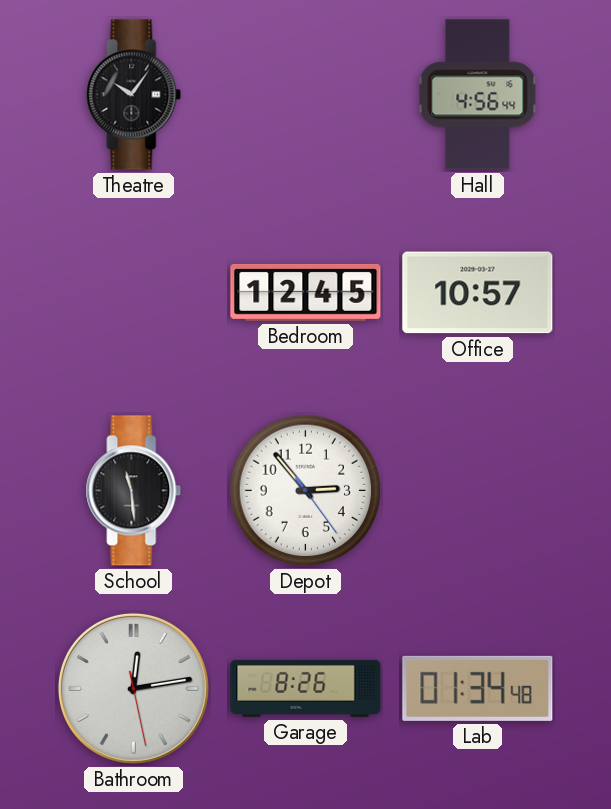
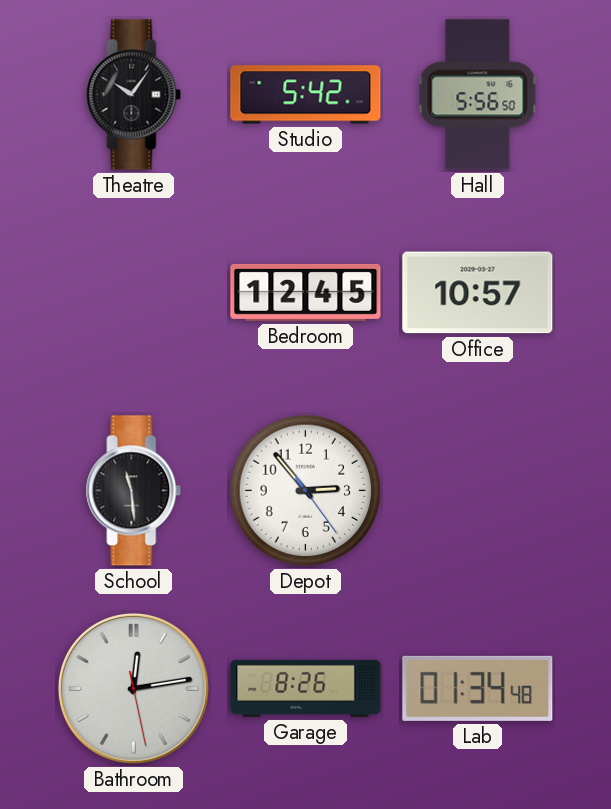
Studio: none -> 5:42
Hall: 4:56 -> 5:56
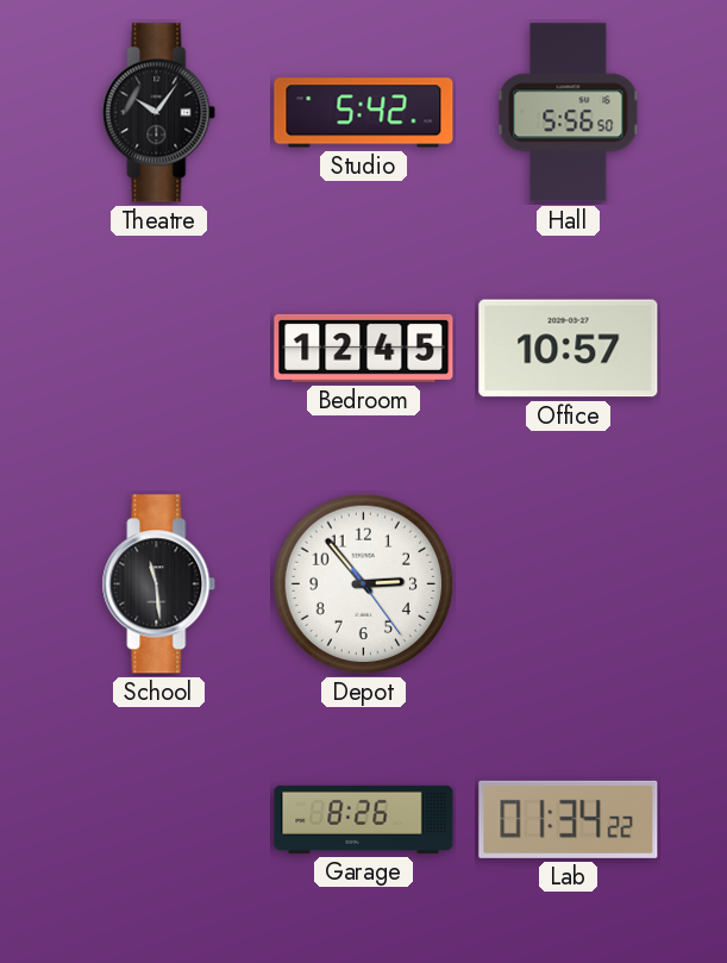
Bathroom: 12:13 -> none
Lab: 01:34:48 -> 01:34:22
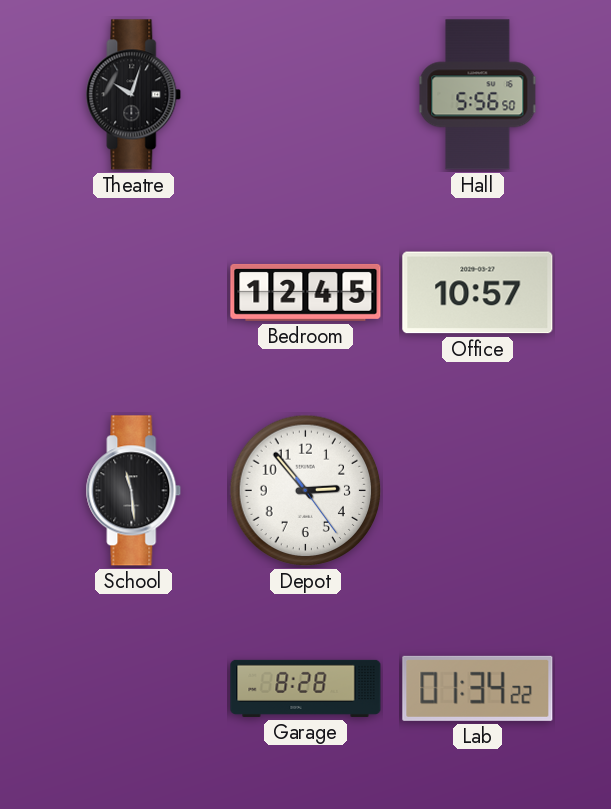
Theatre: 10:06 -> 10:03
Studio: 5:42 -> none
Garage: 8:26 -> 8:28
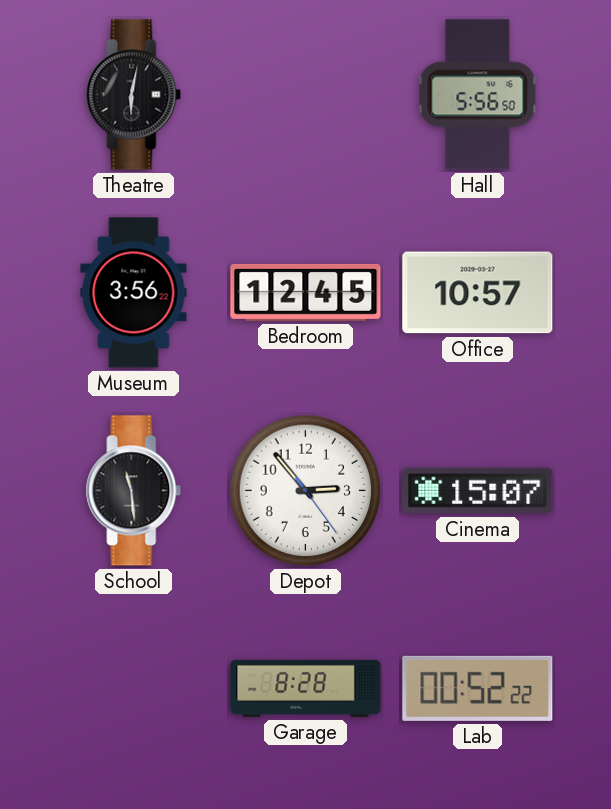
Theatre: 10:03 -> 6:02
Museum: none -> 3:56
Cinema: none -> 15:07
Lab: 01:34 -> 00:52
